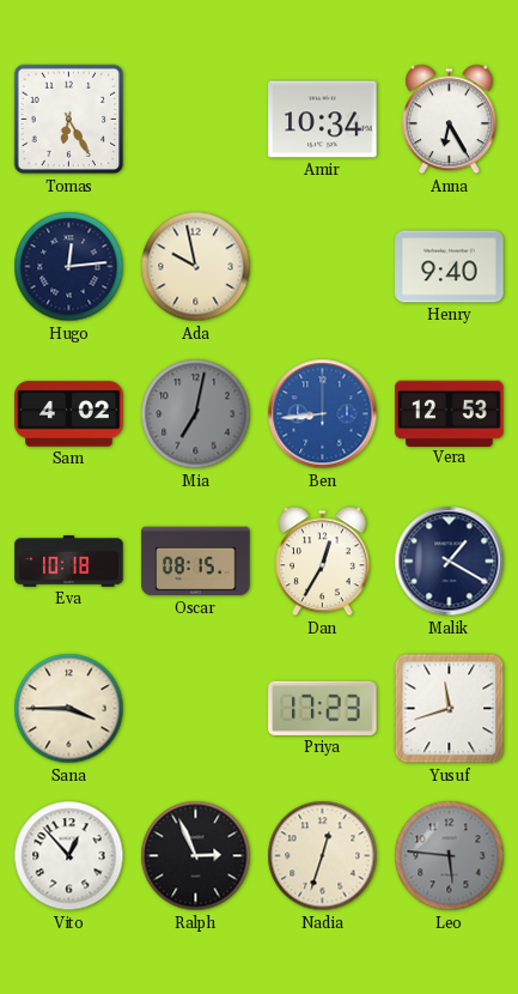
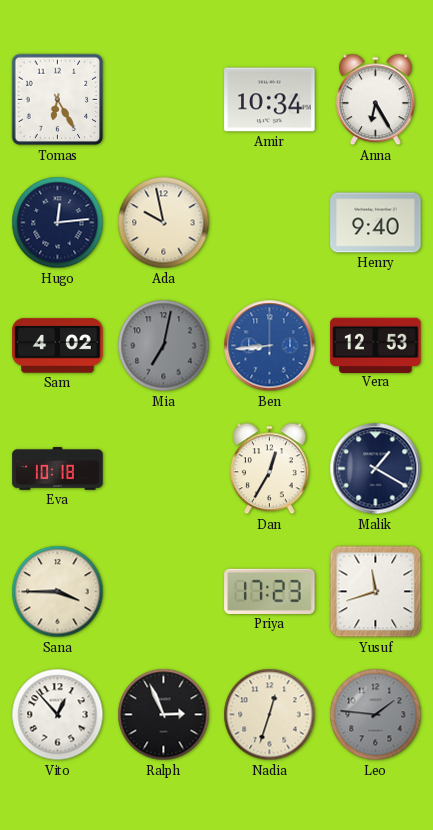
Oscar: 08:15 -> none
Leo: 5:46 -> 1:46
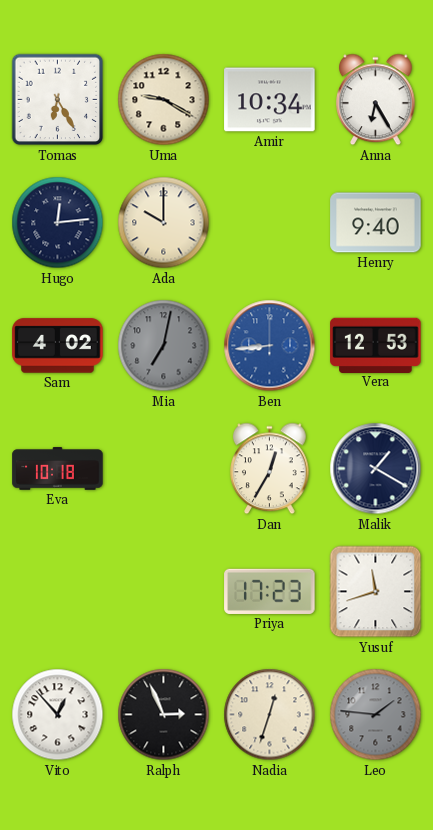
Uma: none -> 9:20
Ada: 9:58 -> 10:00
Sana: 3:45 -> none
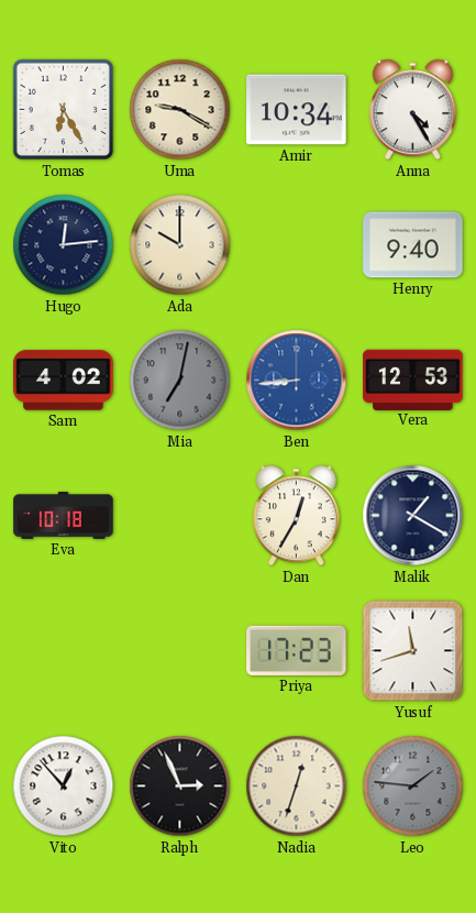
Anna: 6:25 -> 4:25
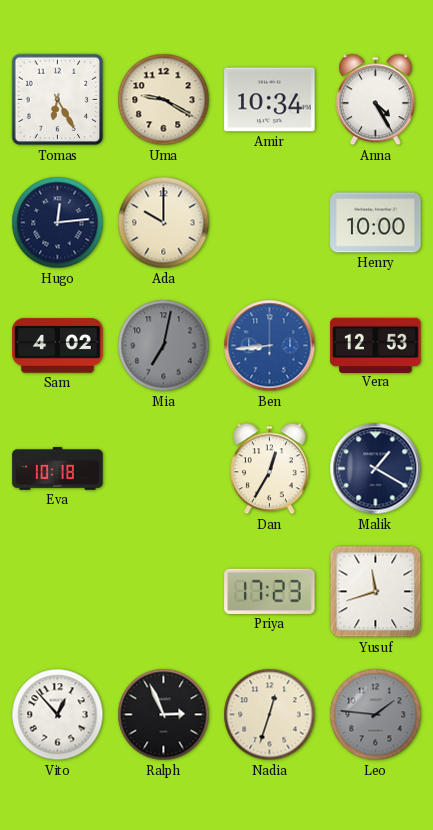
Henry: 9:40 -> 10:00
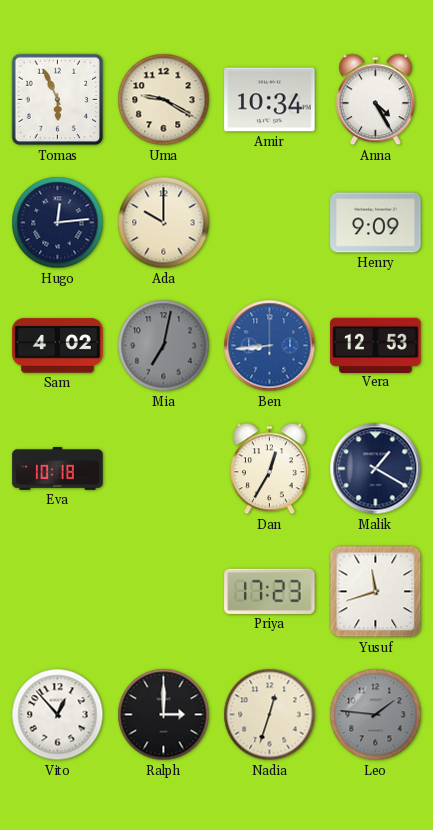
Tomas: 6:25 -> 5:56
Henry: 10:00 -> 9:09
Ralph: 2:56 -> 3:00
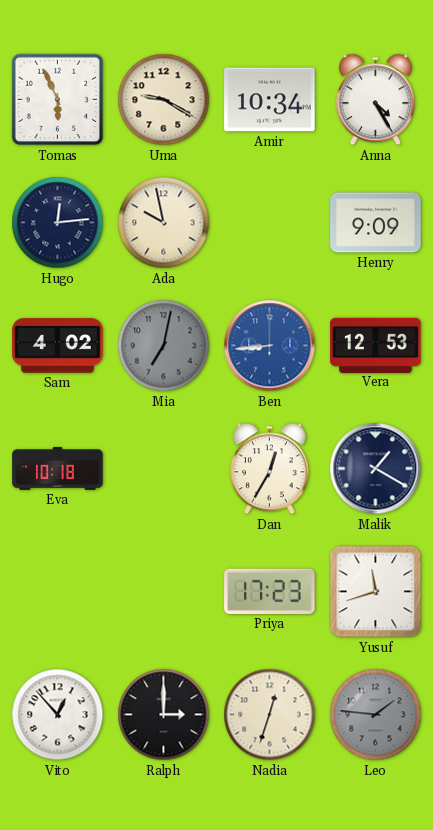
Ada: 10:00 -> 9:58
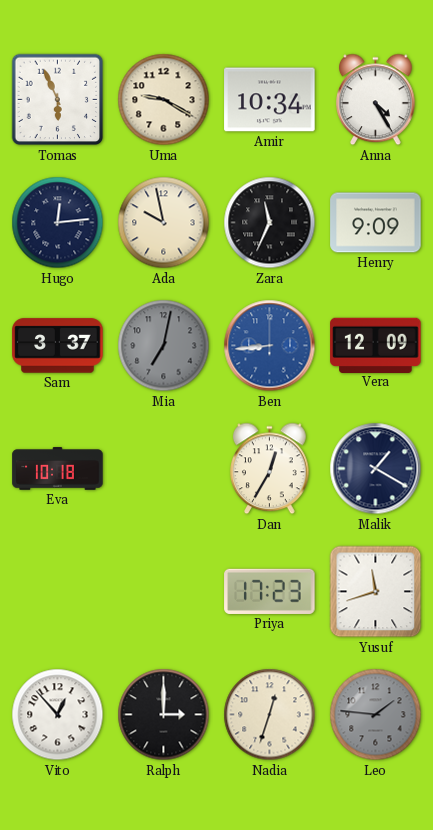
Zara: none -> 11:34
Sam: 4:02 -> 3:37
Vera: 12:53 -> 12:09
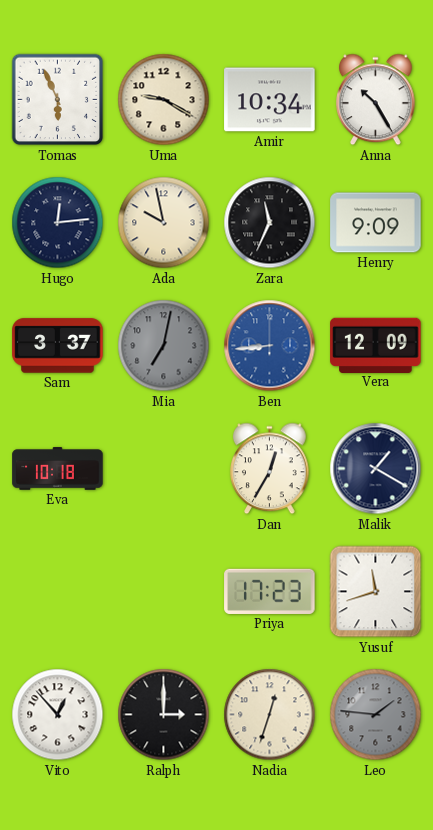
Anna: 4:25 -> 10:25
